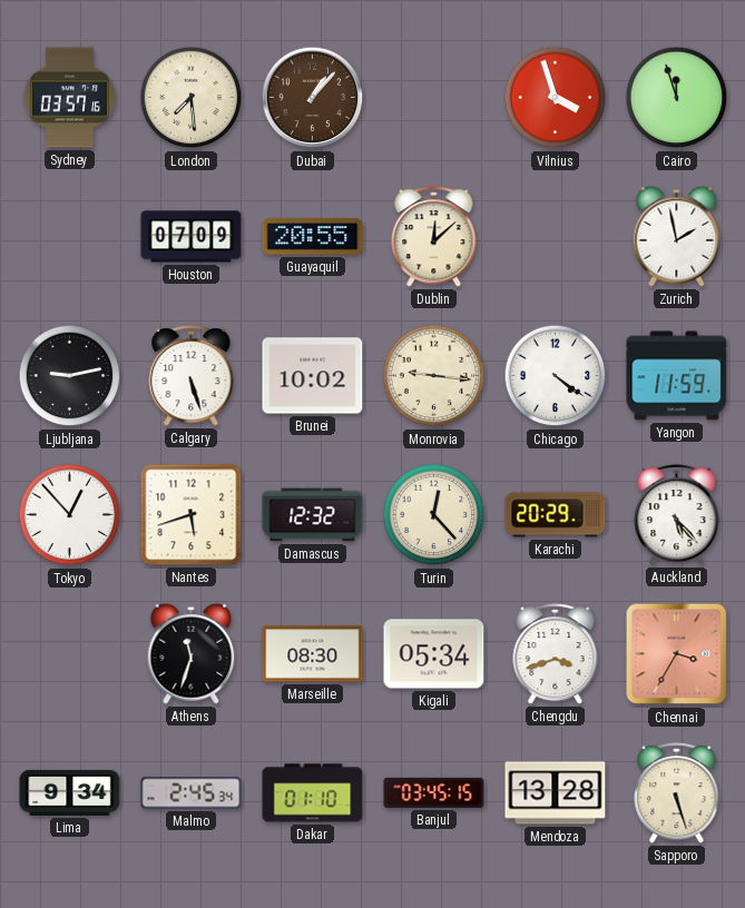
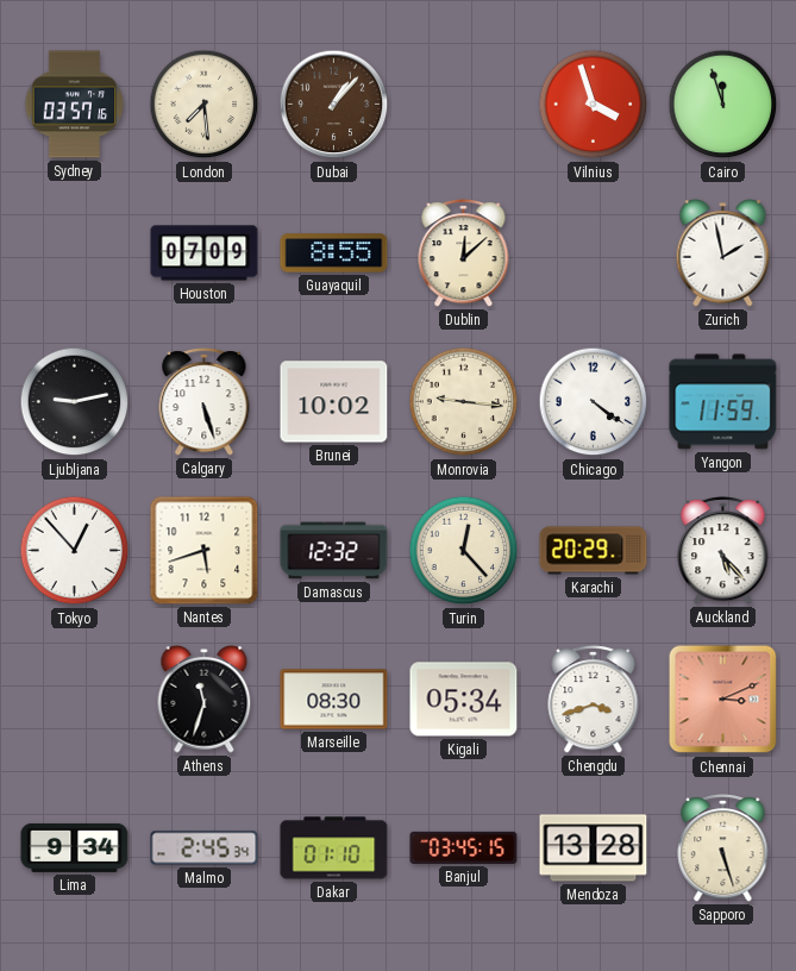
Guayaquil: 20:55 -> 8:55
Chennai: 3:35 -> 3:11
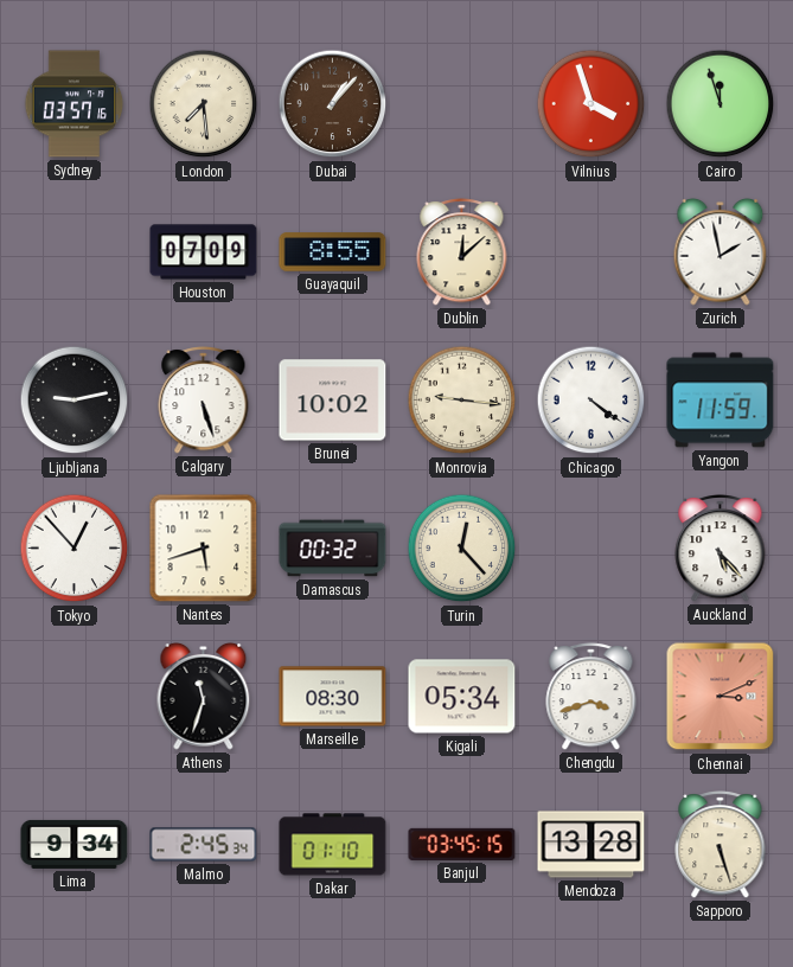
Damascus: 12:32 -> 00:32
Karachi: 20:29 -> none
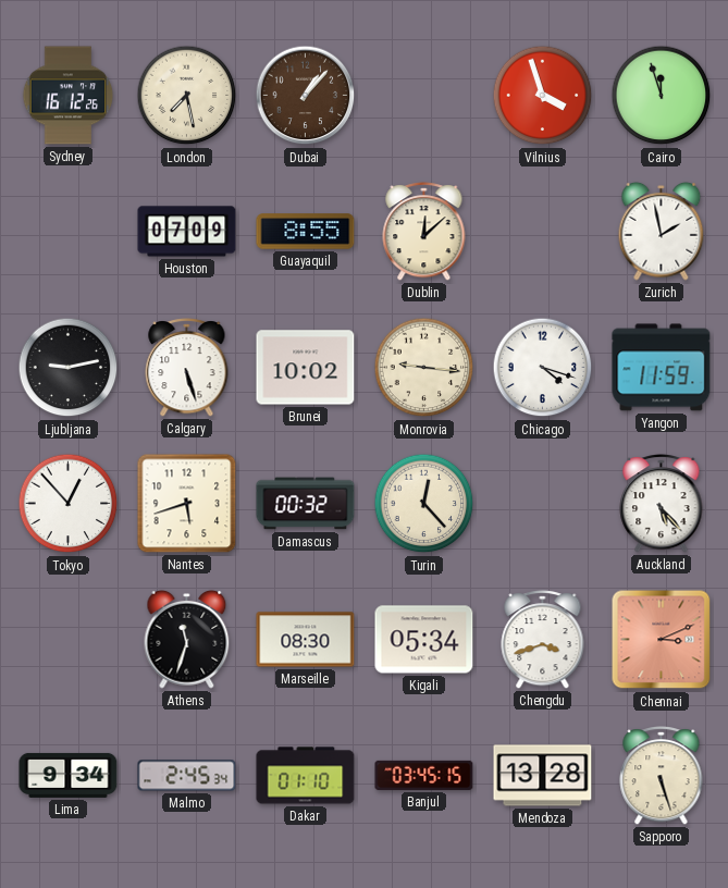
Sydney: 03:57 -> 16:12
London: 7:29 -> 7:28
Chicago: 4:21 -> 4:18
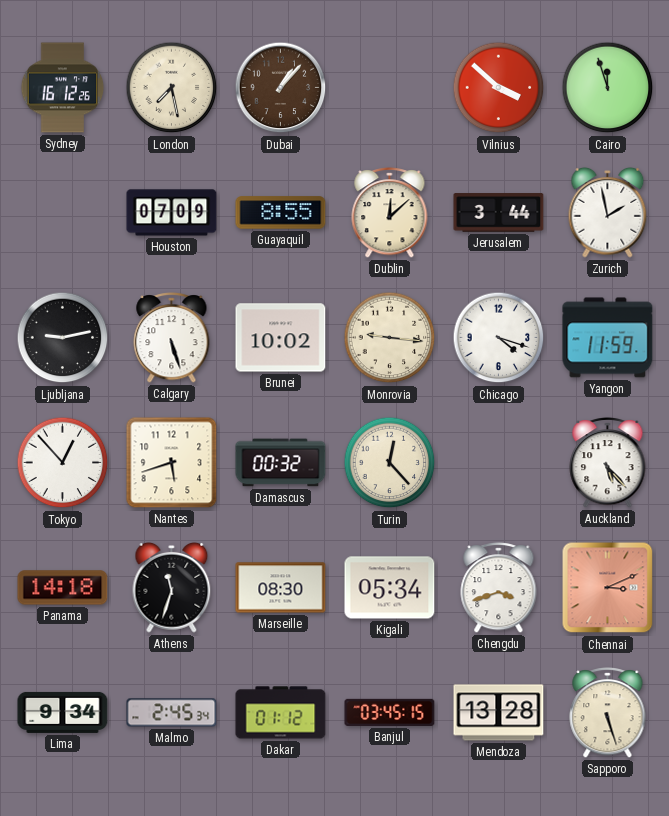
Vilnius: 3:57 -> 3:52
Jerusalem: none -> 3:44
Panama: none -> 14:18
Dakar: 01:10 -> 01:12
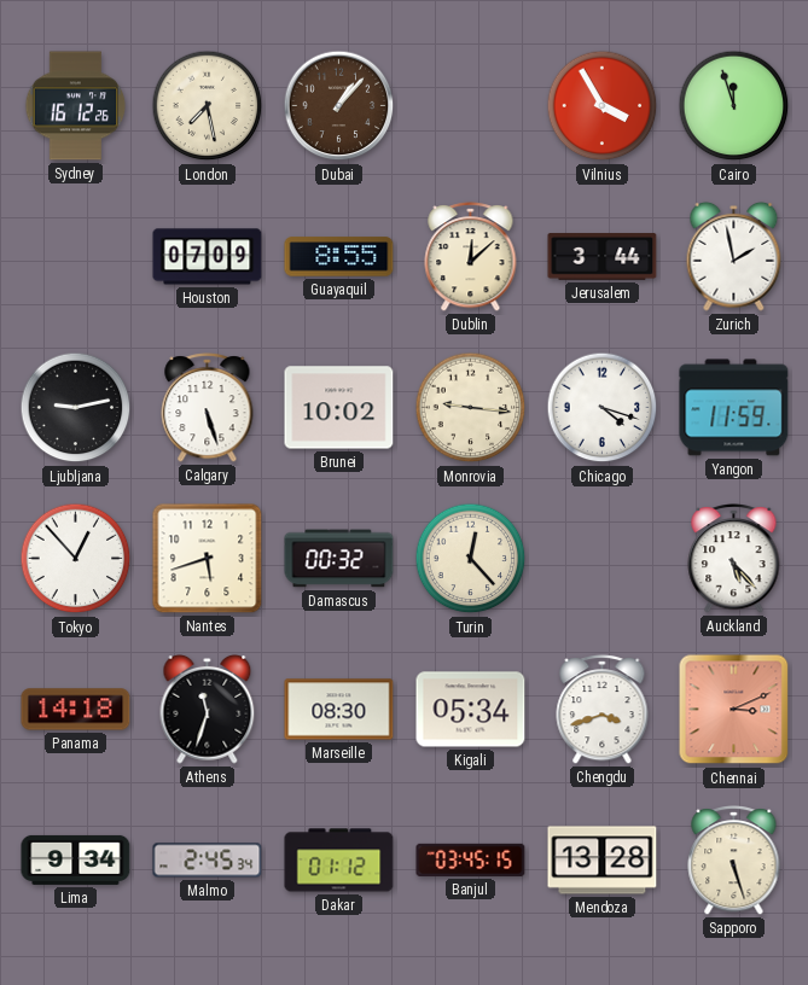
Vilnius: 3:52 -> 3:55
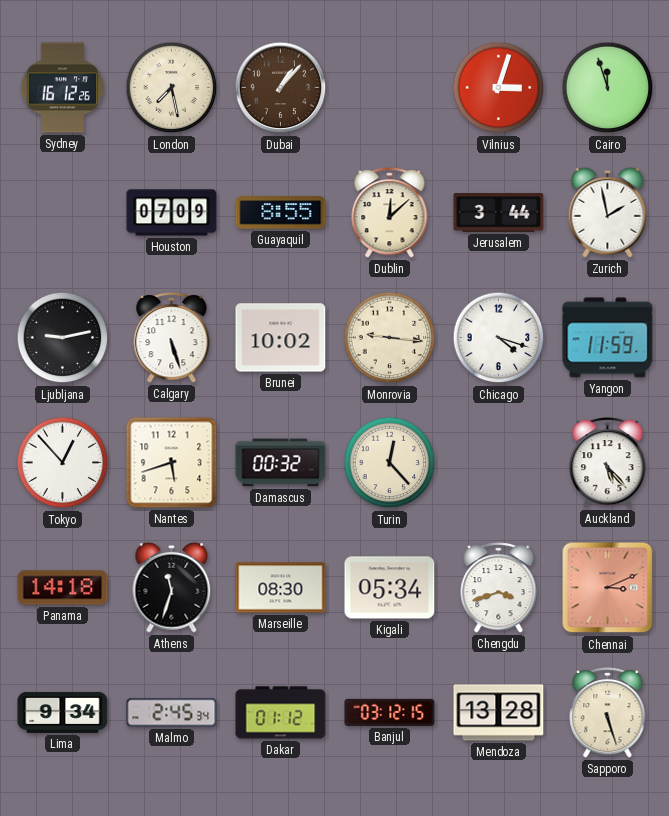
Vilnius: 3:55 -> 3:03
Banjul: 03:45 -> 03:12
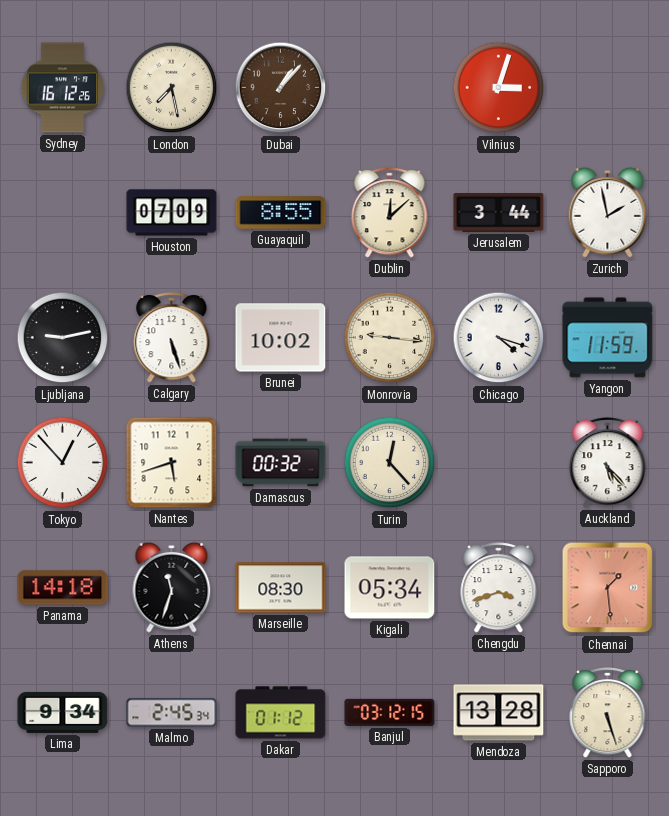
Cairo: 11:57 -> none
Chennai: 3:11 -> 1:29
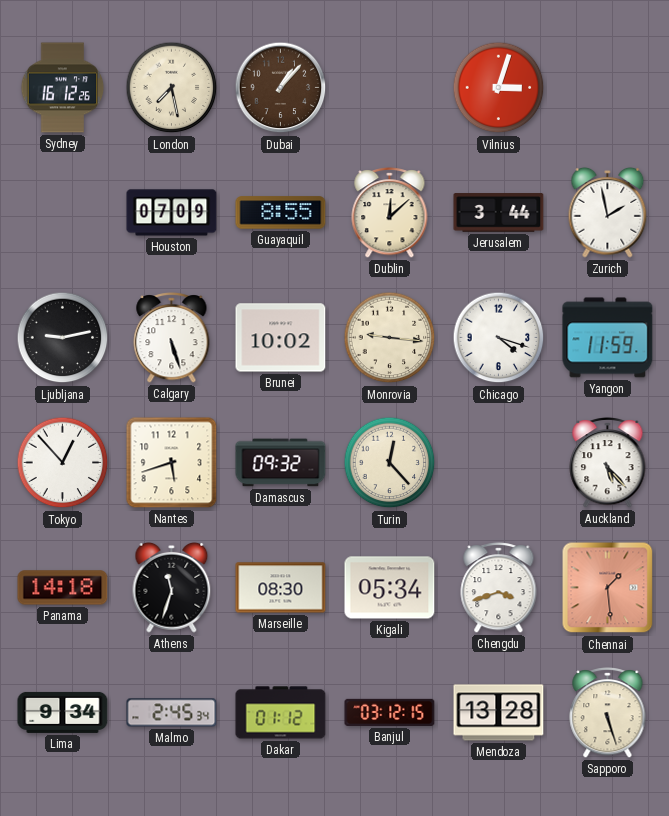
Damascus: 00:32 -> 09:32
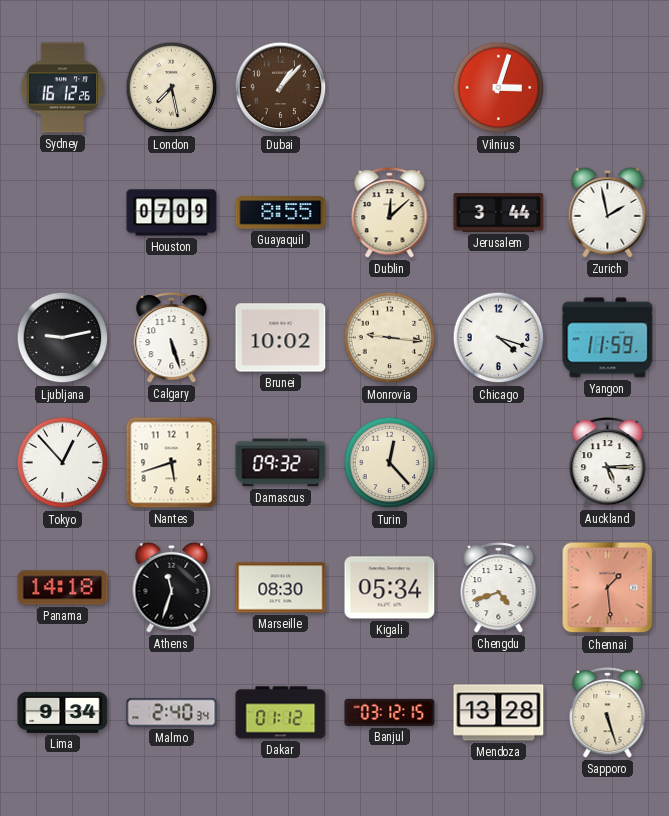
Auckland: 5:23 -> 5:15
Chengdu: 3:42 -> 4:42
Malmo: 2:45 -> 2:40
